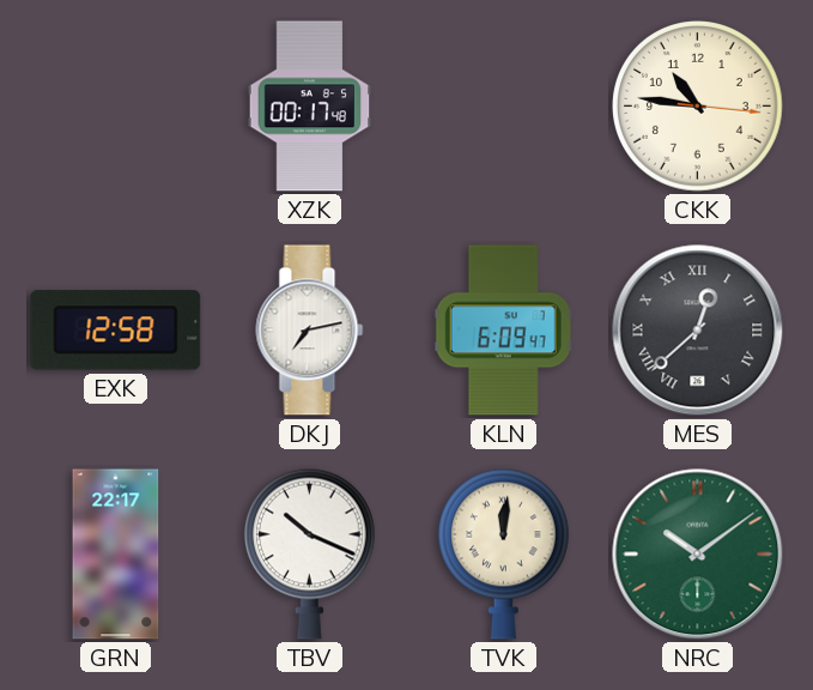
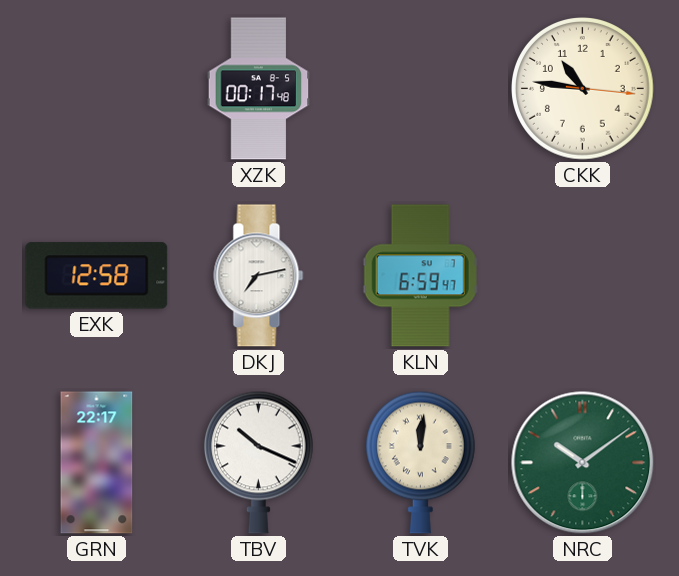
KLN: 6:09 -> 6:59
MES: 12:38 -> none
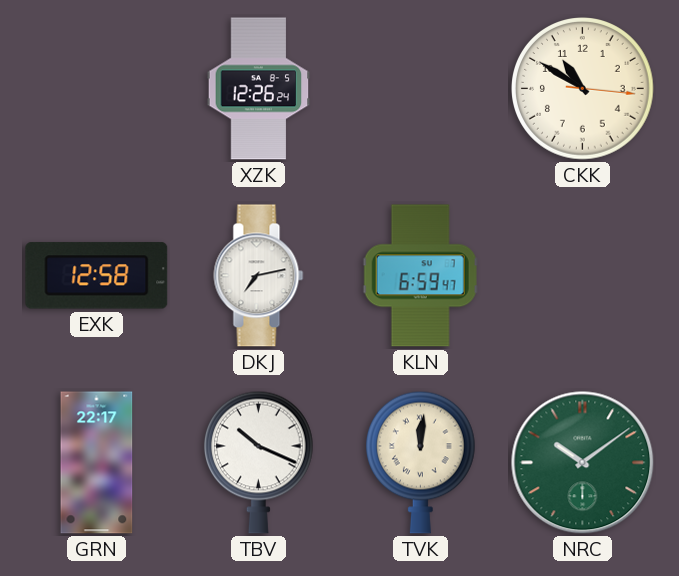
XZK: 00:17 -> 12:26
CKK: 10:46 -> 10:50
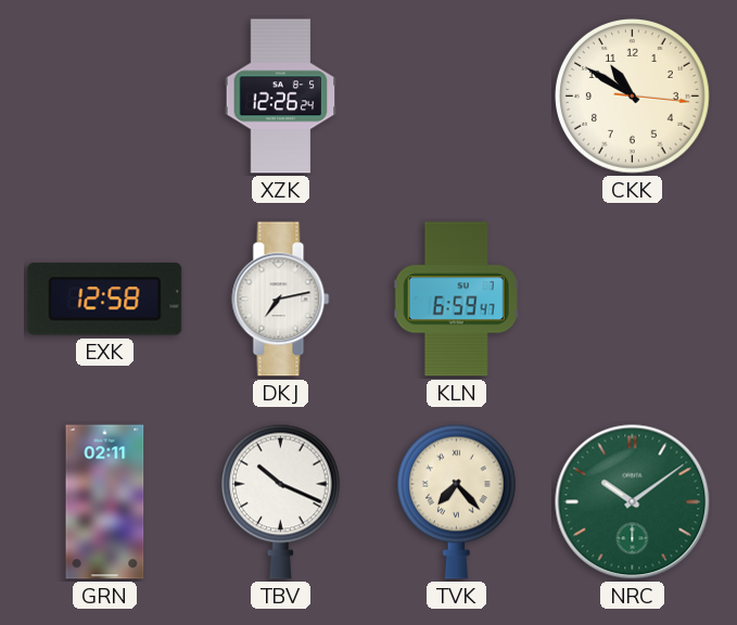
GRN: 22:17 -> 02:11
TVK: 12:01 -> 7:23
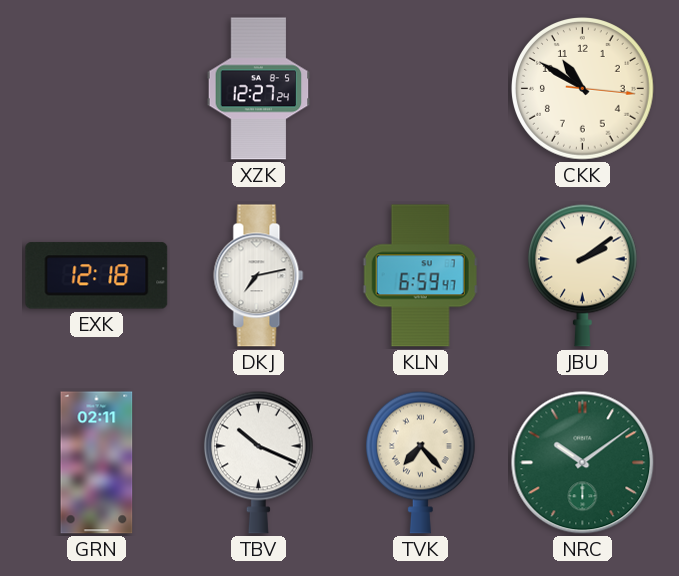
XZK: 12:26 -> 12:27
EXK: 12:58 -> 12:18
JBU: none -> 2:09
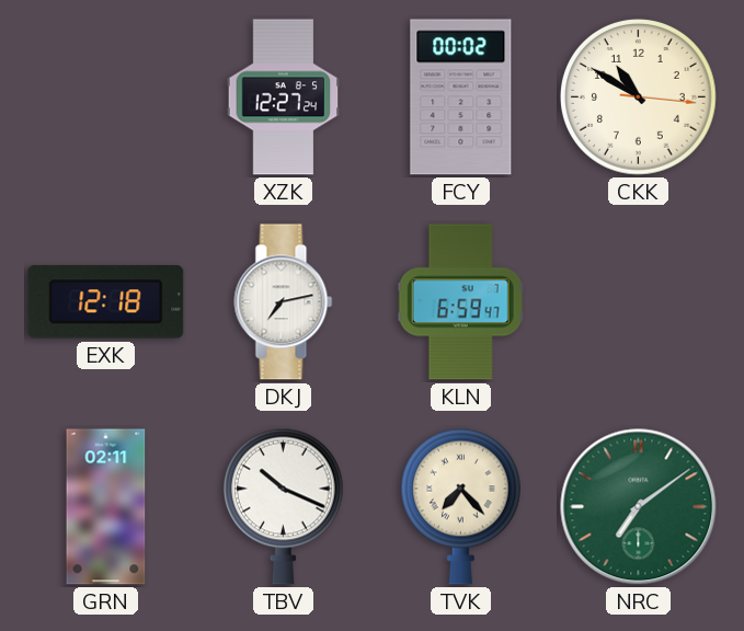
FCY: none -> 00:02
JBU: 2:09 -> none
NRC: 10:09 -> 7:09
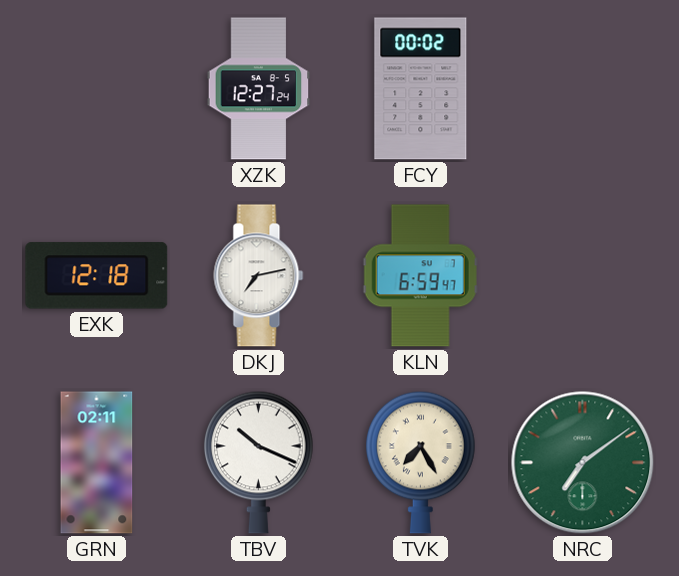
CKK: 10:50 -> none
TVK: 7:23 -> 7:25
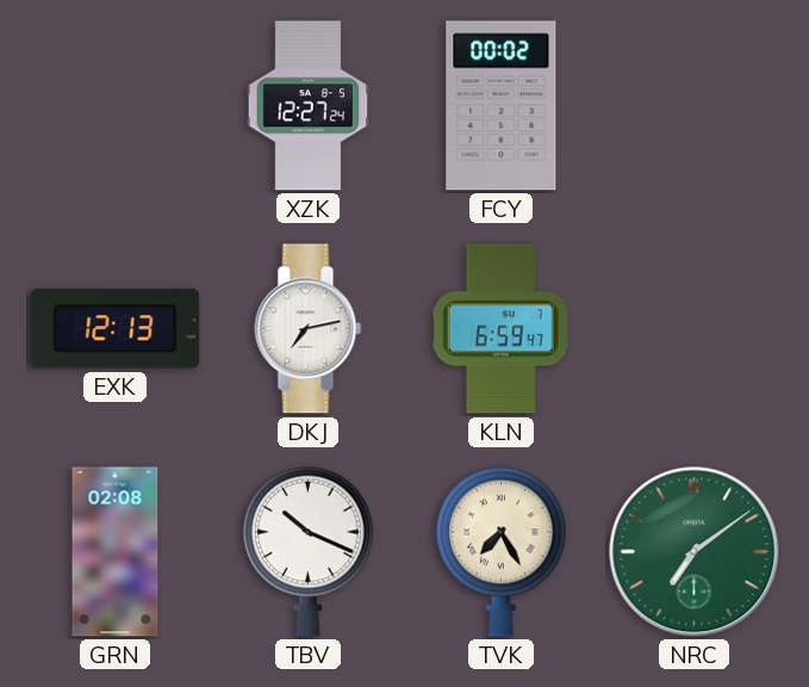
EXK: 12:18 -> 12:13
GRN: 02:11 -> 02:08
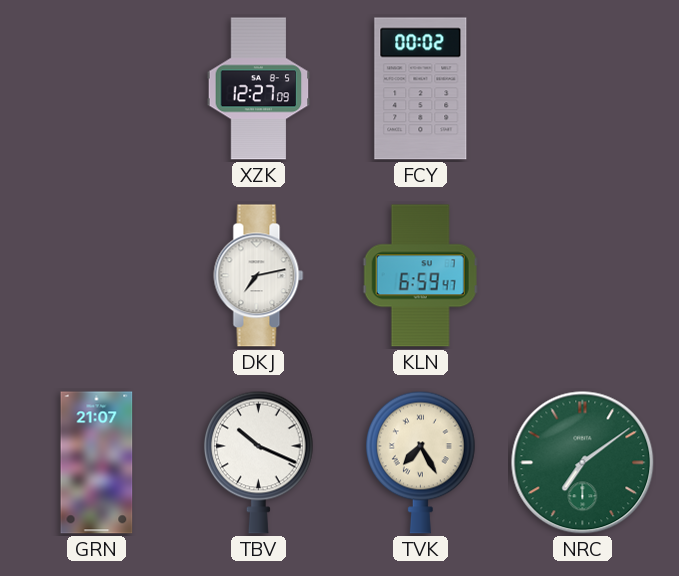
XZK: 12:27:24 -> 12:27:09
EXK: 12:13 -> none
GRN: 02:08 -> 21:07
